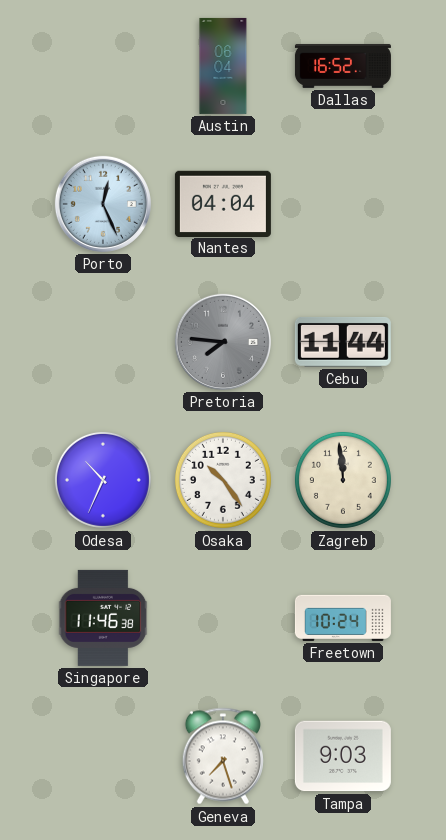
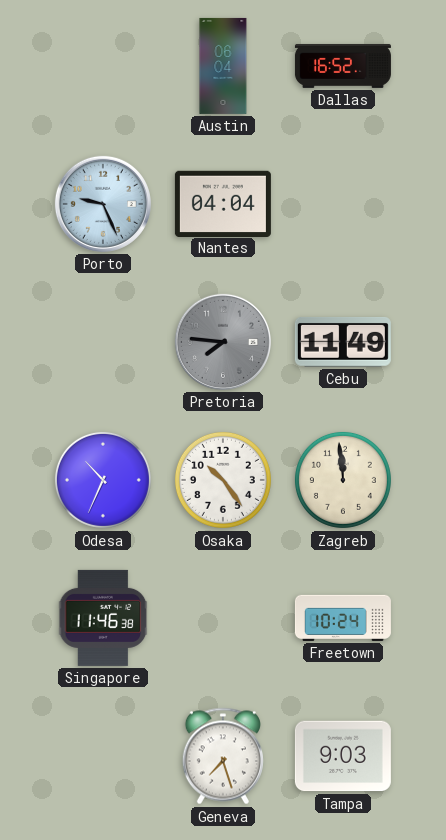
Porto: 12:26 -> 9:26
Cebu: 11:44 -> 11:49
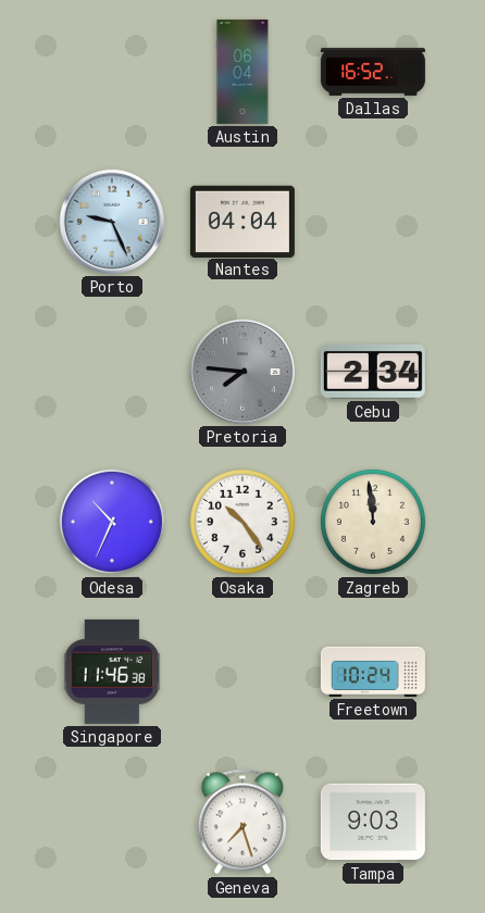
Cebu: 11:49 -> 2:34
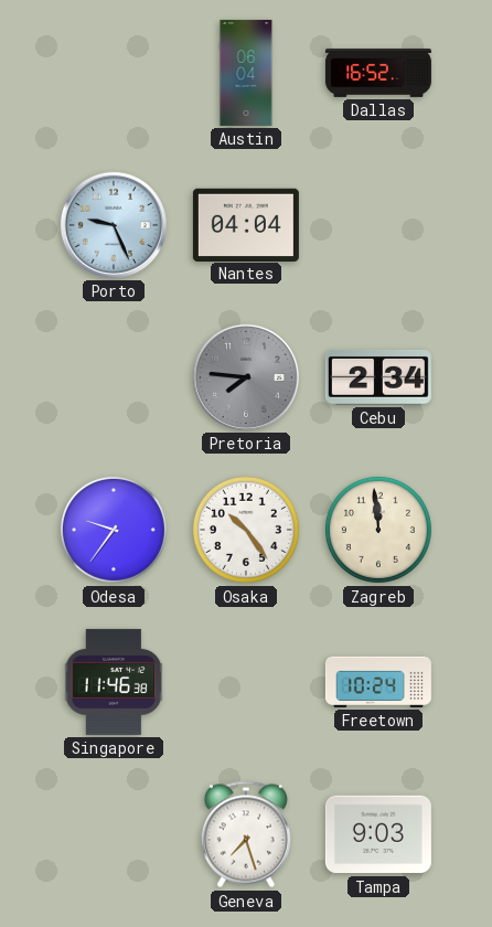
Odesa: 10:34 -> 9:36
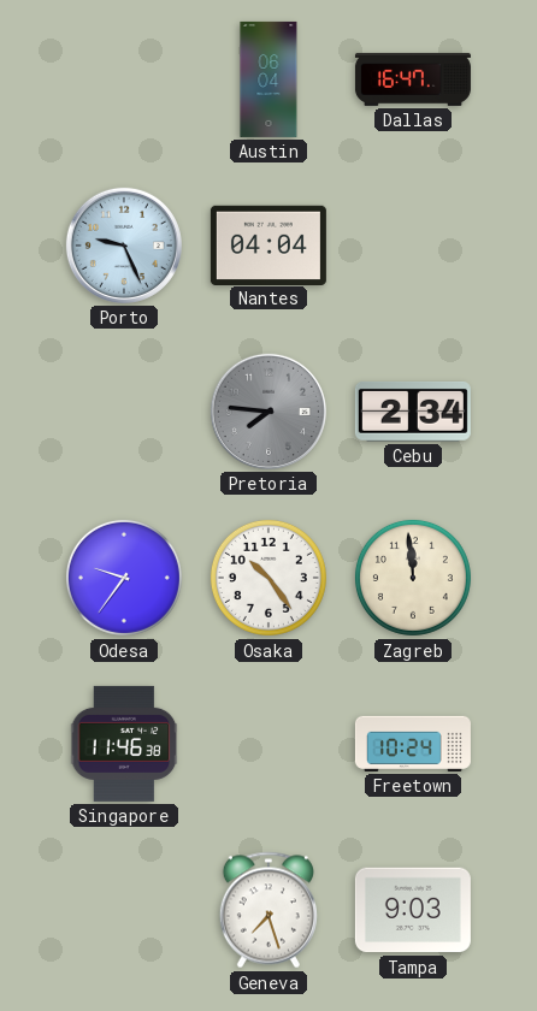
Dallas: 16:52 -> 16:47
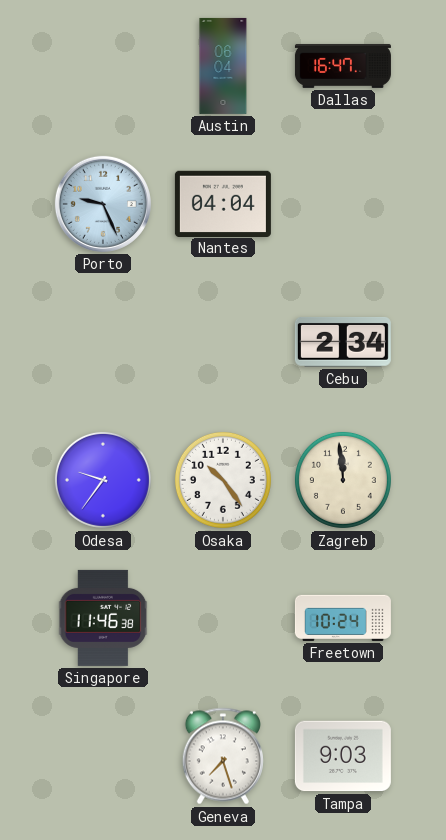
Pretoria: 7:46 -> none
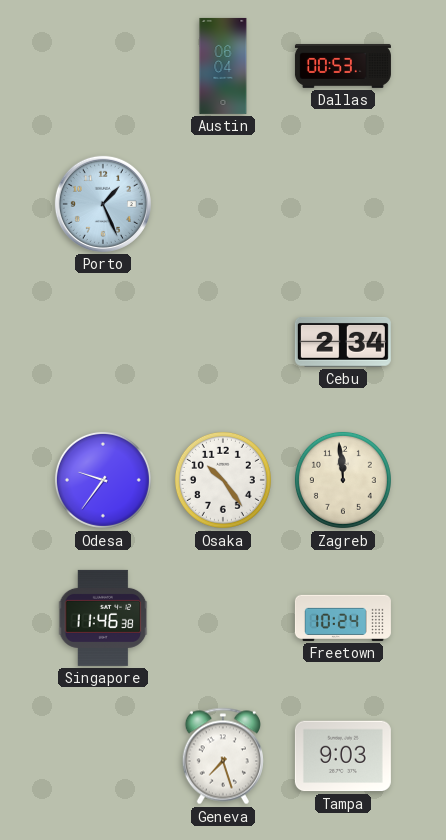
Dallas: 16:47 -> 00:53
Porto: 9:26 -> 1:26
Nantes: 04:04 -> none
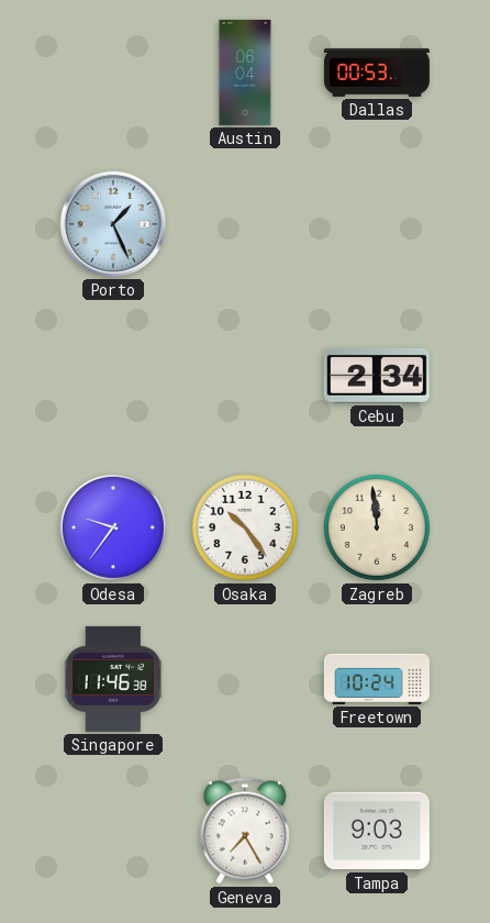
Geneva: 7:27 -> 7:25
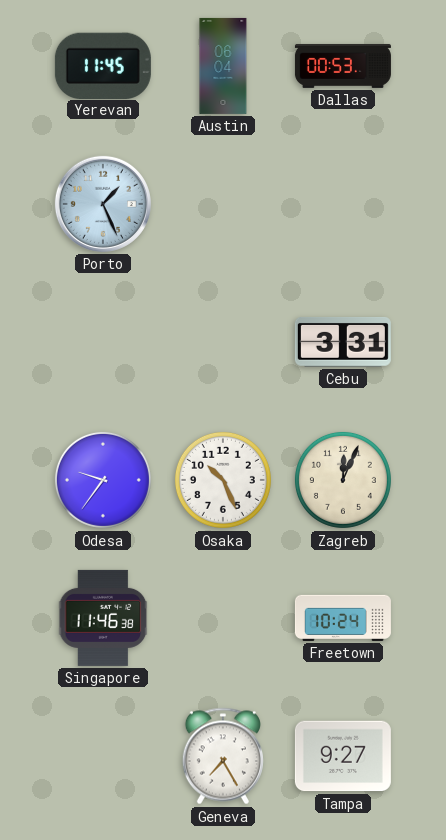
Yerevan: none -> 11:45
Cebu: 2:34 -> 3:31
Osaka: 10:24 -> 10:26
Zagreb: 11:59 -> 12:04
Tampa: 9:03 -> 9:27
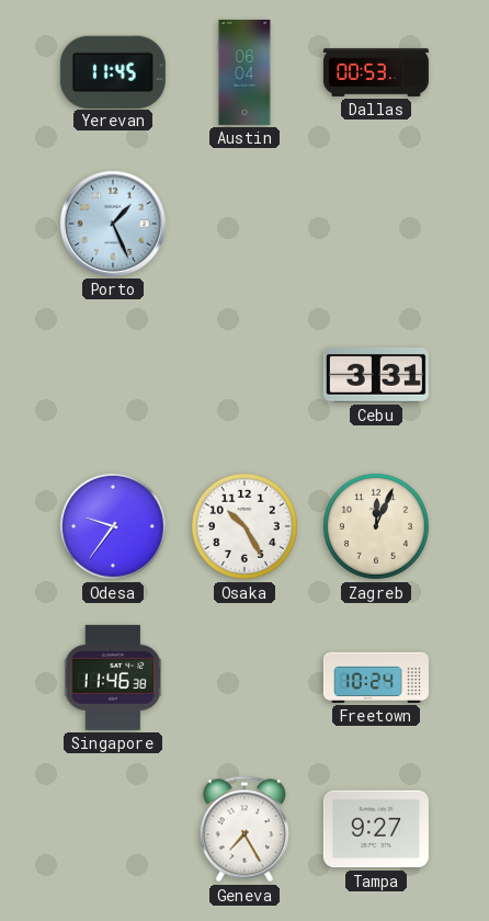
Osaka: 10:26 -> 10:25
